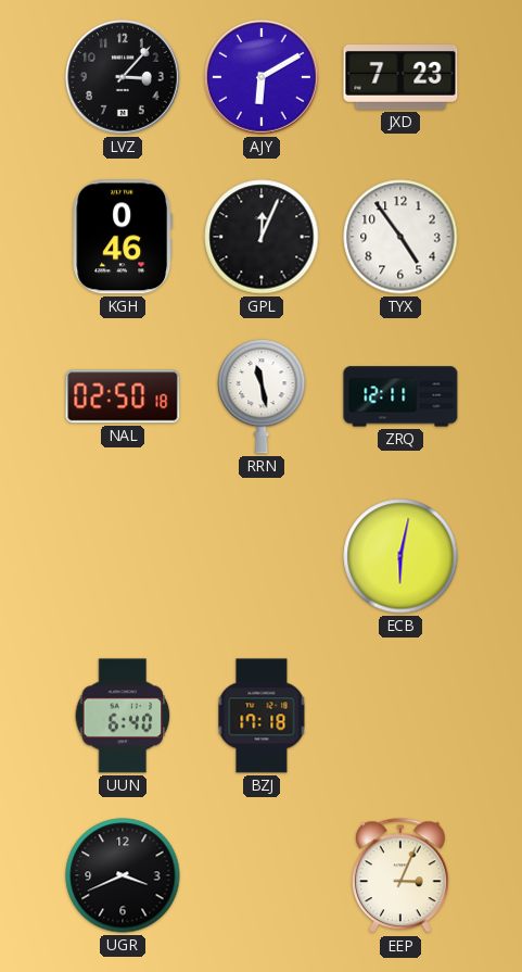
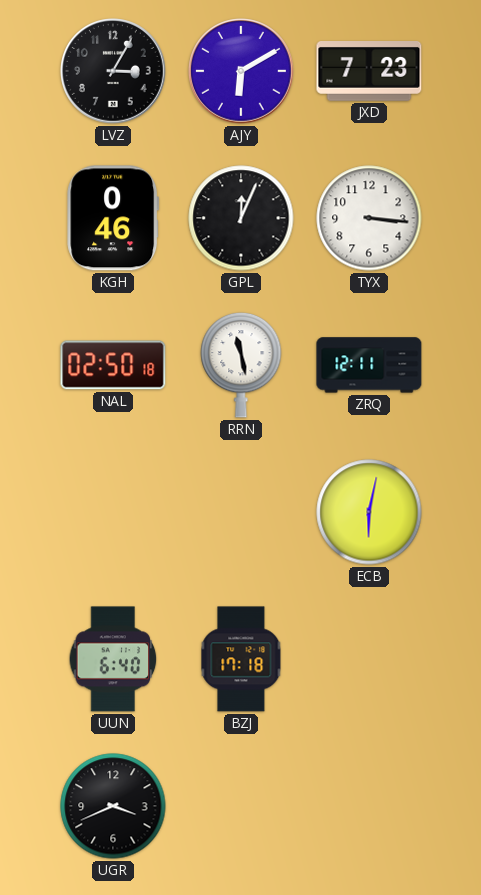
LVZ: 3:07 -> 3:05
TYX: 4:54 -> 3:16
EEP: 3:04 -> none
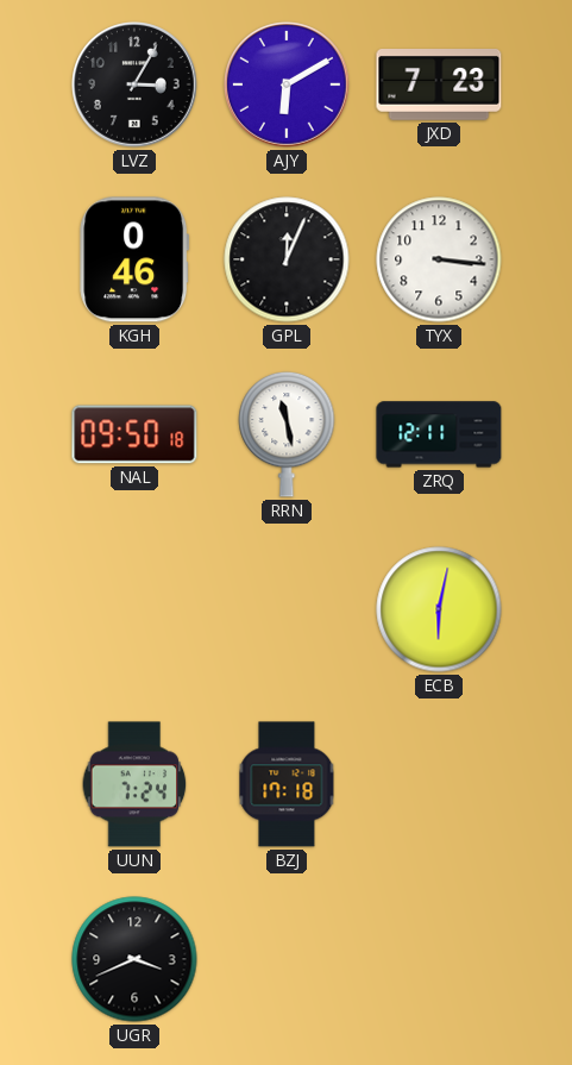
NAL: 02:50 -> 09:50
UUN: 6:40 -> 7:24
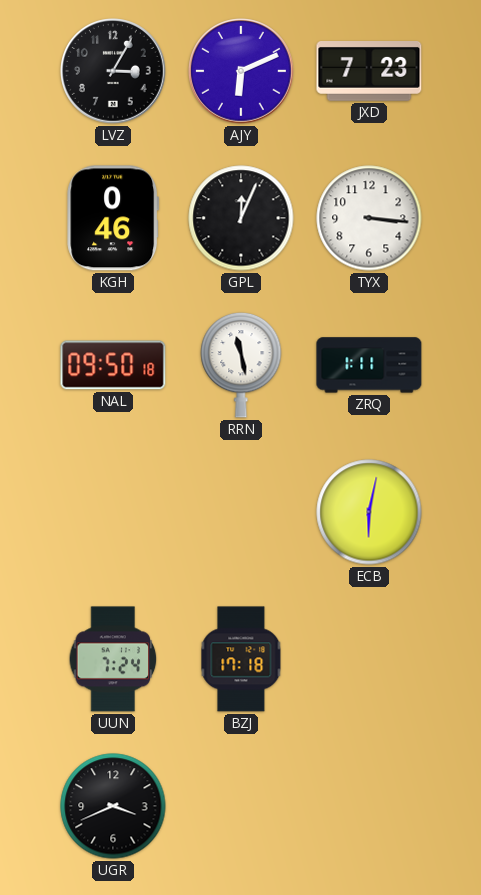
AJY: 6:10 -> 6:11
ZRQ: 12:11 -> 1:11
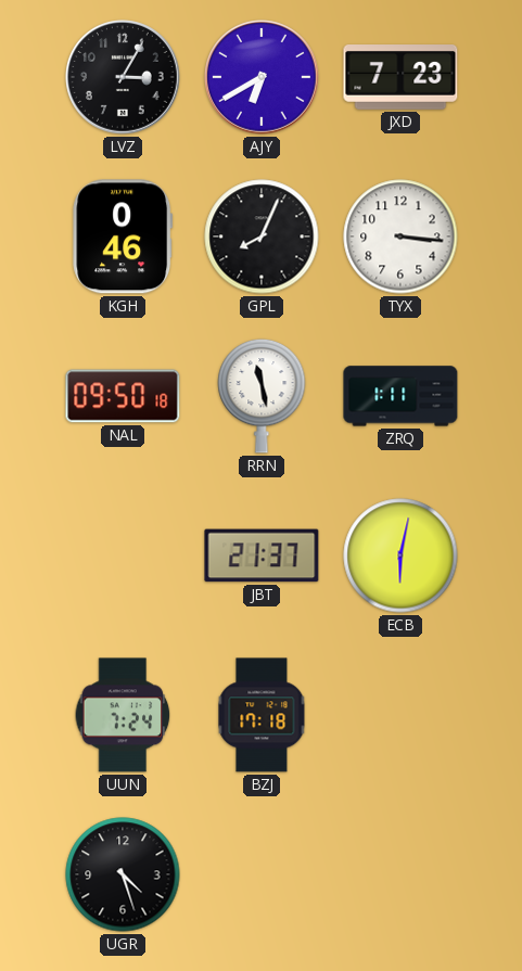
AJY: 6:11 -> 6:40
GPL: 12:04 -> 8:04
JBT: none -> 21:37
UGR: 3:41 -> 4:27
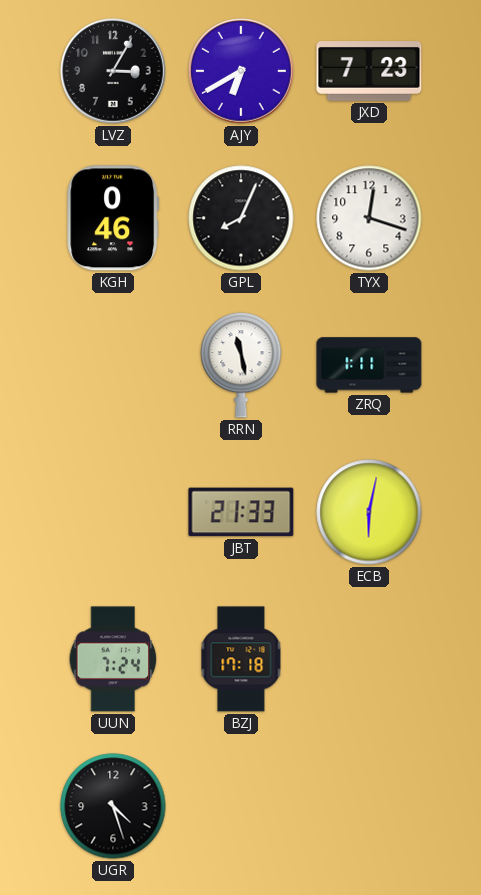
TYX: 3:16 -> 12:18
NAL: 09:50 -> none
JBT: 21:37 -> 21:33
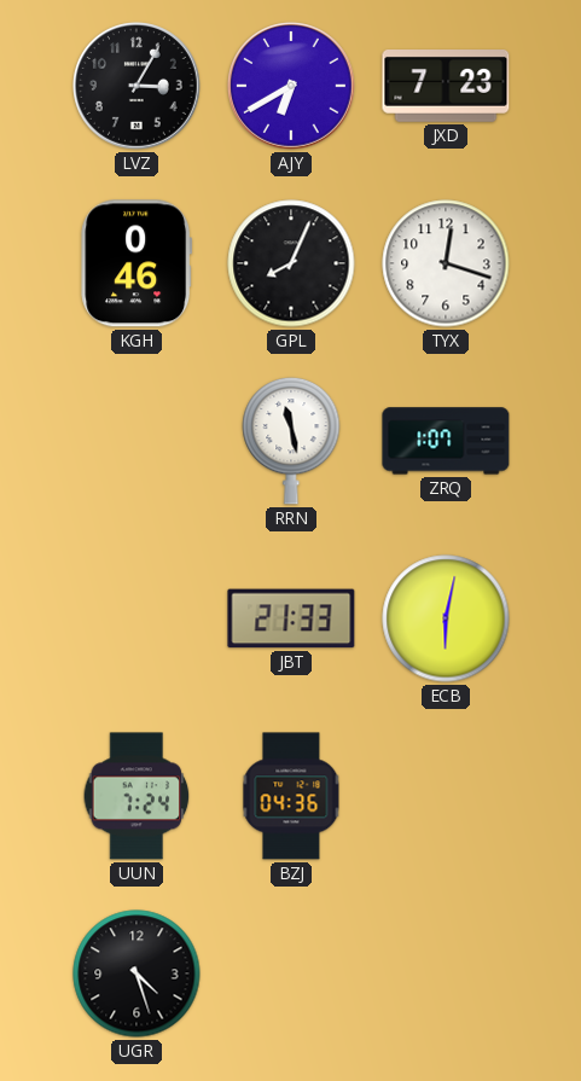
ZRQ: 1:11 -> 1:07
BZJ: 17:18 -> 04:36
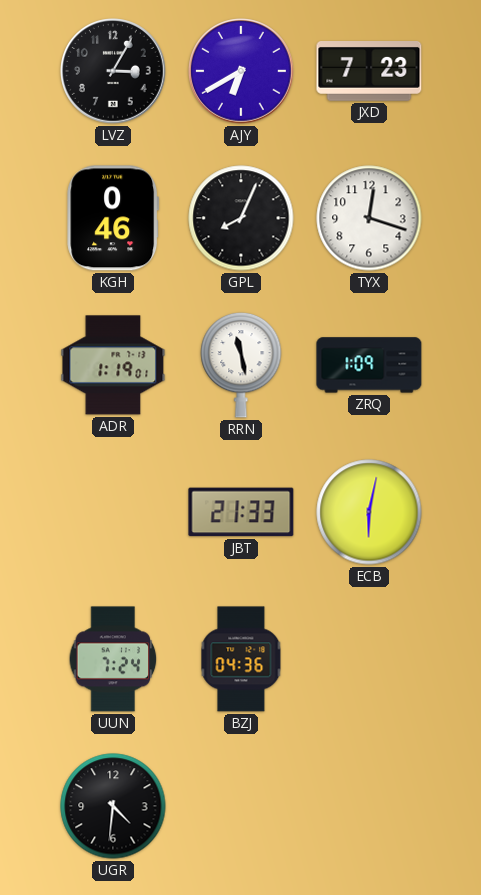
ADR: none -> 1:19
ZRQ: 1:07 -> 1:09
UGR: 4:27 -> 4:31
